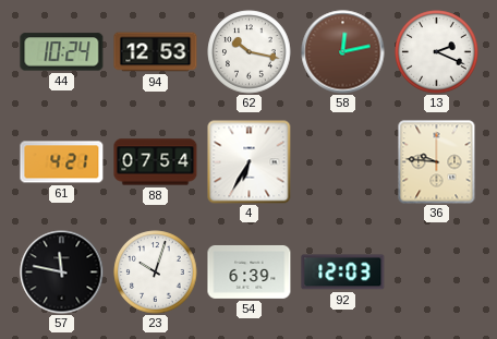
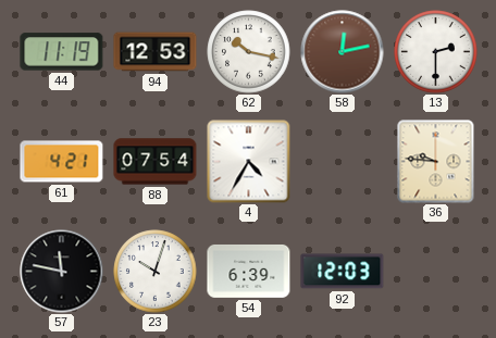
44: 10:24 -> 11:19
13: 2:19 -> 2:30
4: 6:35 -> 4:35
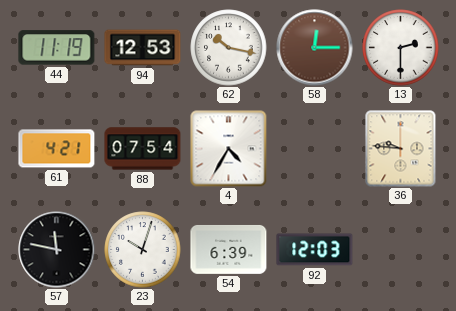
58: 12:13 -> 12:15
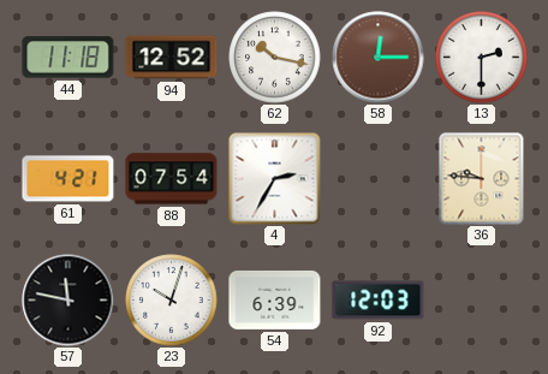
44: 11:19 -> 11:18
94: 12:53 -> 12:52
4: 4:35 -> 2:35
